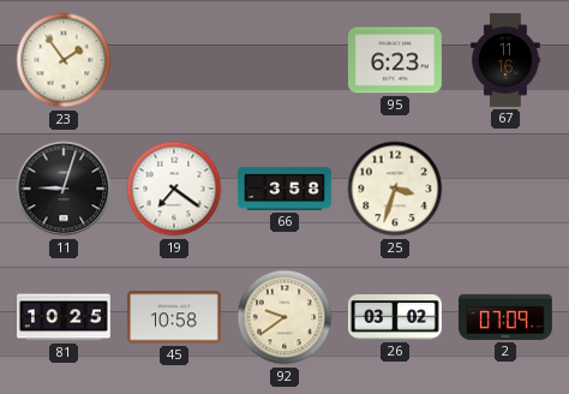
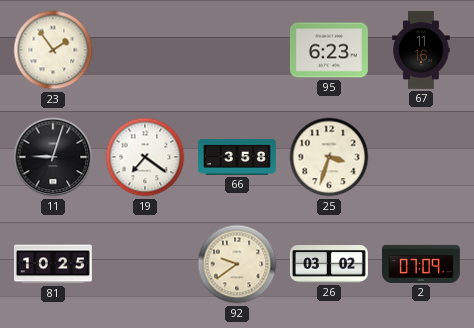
45: 10:58 -> none
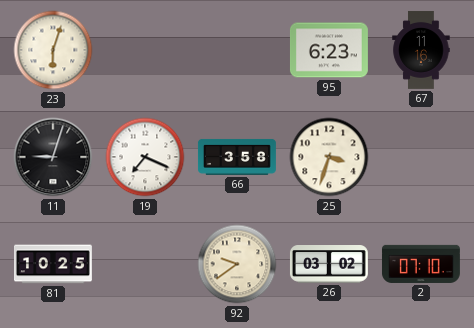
23: 1:54 -> 6:03
19: 7:21 -> 7:19
2: 07:09 -> 07:10
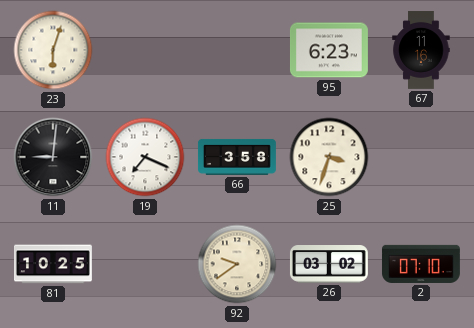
11: 9:03 -> 9:01
